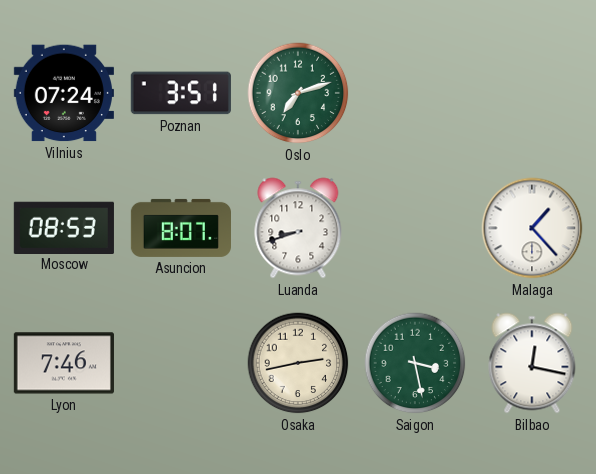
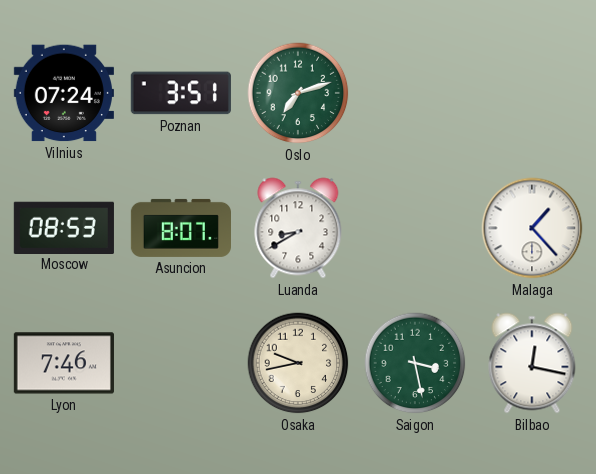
Luanda: 8:42 -> 8:40
Osaka: 2:43 -> 9:43
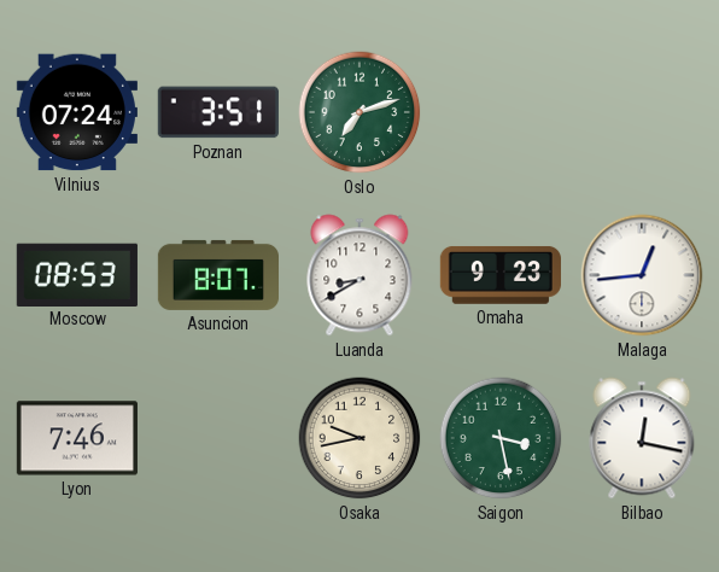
Omaha: none -> 9:23
Malaga: 1:23 -> 12:44
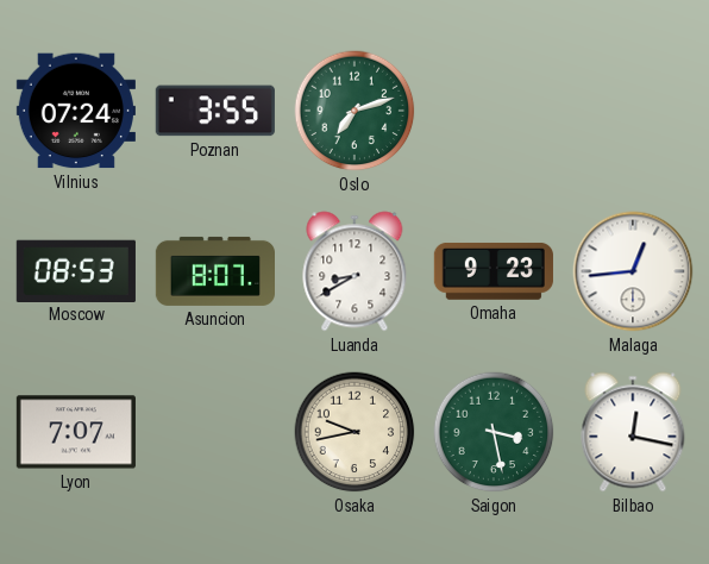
Poznan: 3:51 -> 3:55
Lyon: 7:46 -> 7:07
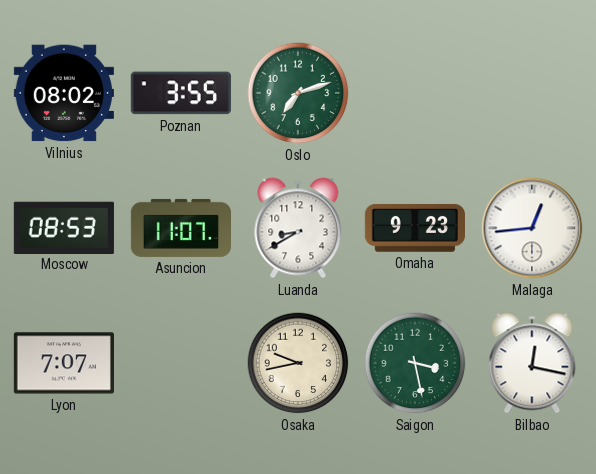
Vilnius: 07:24 -> 08:02
Asuncion: 8:07 -> 11:07
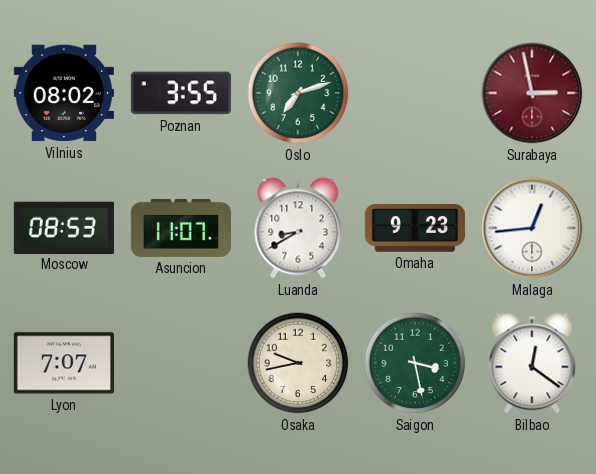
Surabaya: none -> 2:58
Bilbao: 12:17 -> 12:21
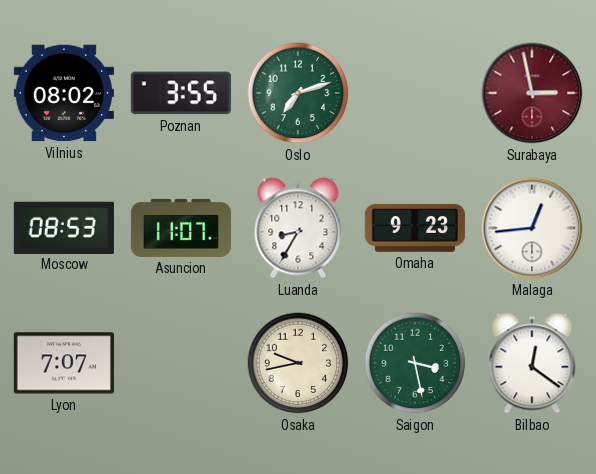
Luanda: 8:40 -> 8:35
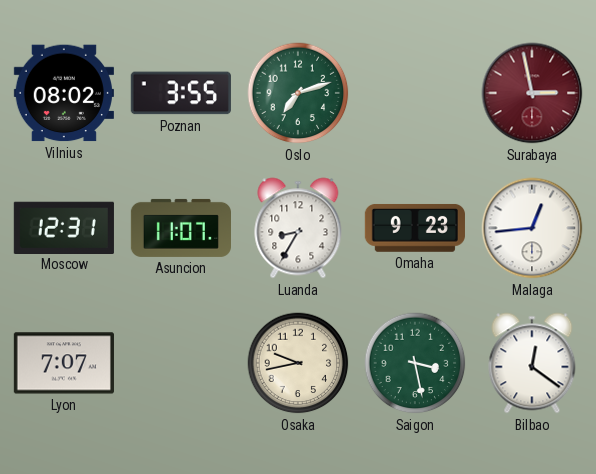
Moscow: 08:53 -> 12:31
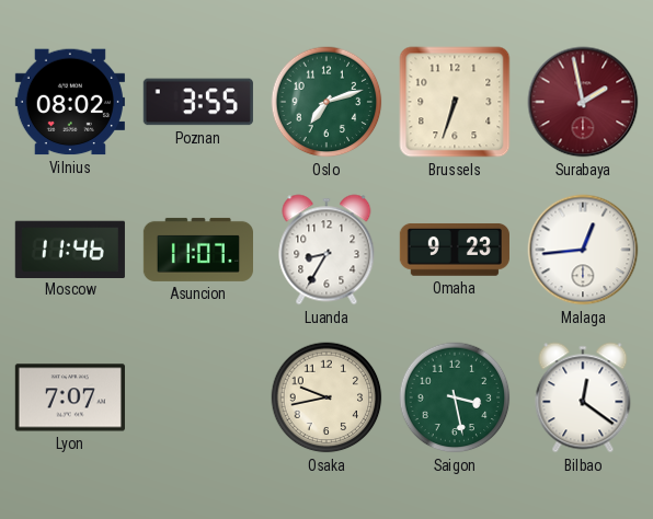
Brussels: none -> 6:33
Surabaya: 2:58 -> 1:58
Moscow: 12:31 -> 11:46
